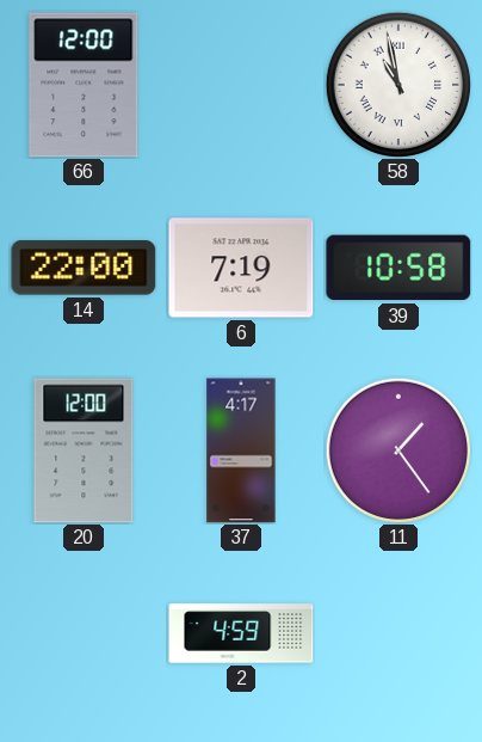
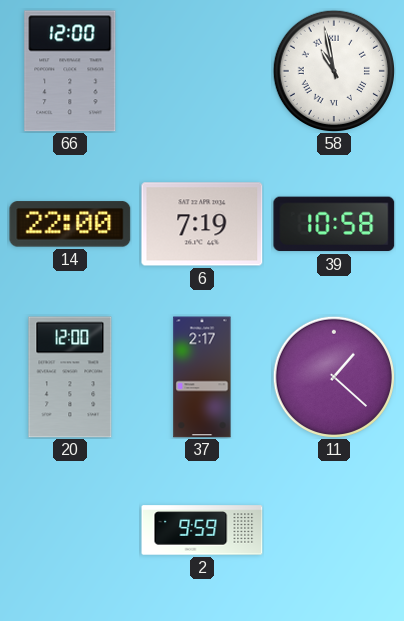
37: 4:17 -> 2:17
11: 1:24 -> 1:22
2: 4:59 -> 9:59
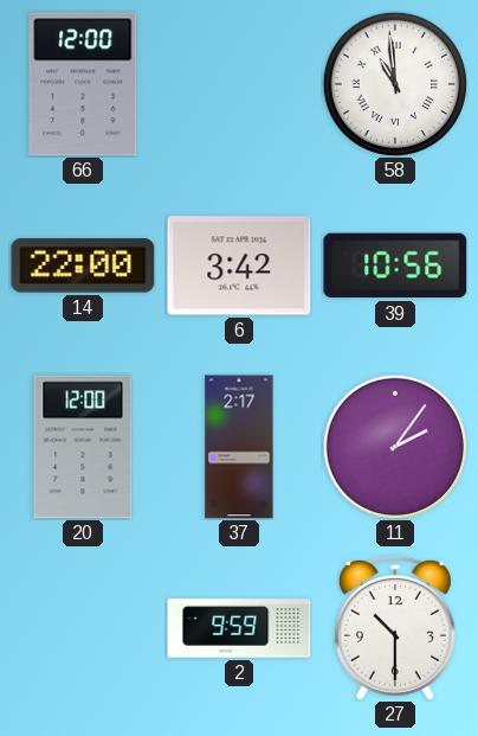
58: 10:58 -> 10:59
6: 7:19 -> 3:42
39: 10:58 -> 10:56
11: 1:22 -> 2:06
27: none -> 10:30
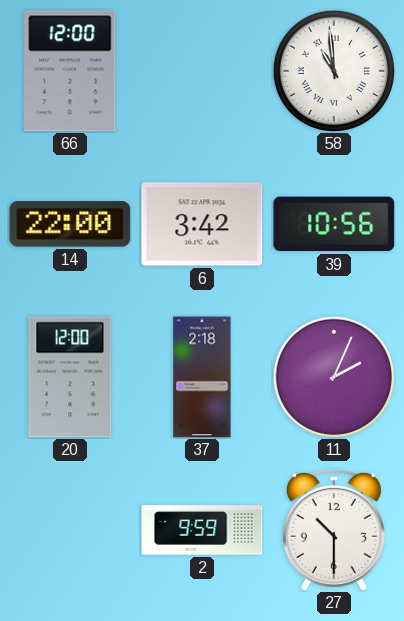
37: 2:17 -> 2:18
11: 2:06 -> 2:04
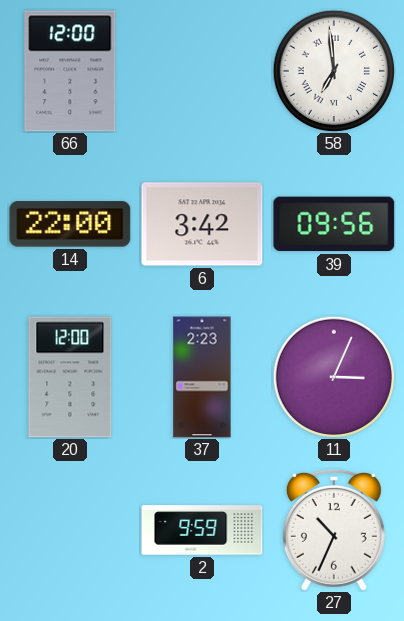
58: 10:59 -> 6:59
39: 10:56 -> 09:56
37: 2:18 -> 2:23
11: 2:04 -> 3:04
27: 10:30 -> 10:34
